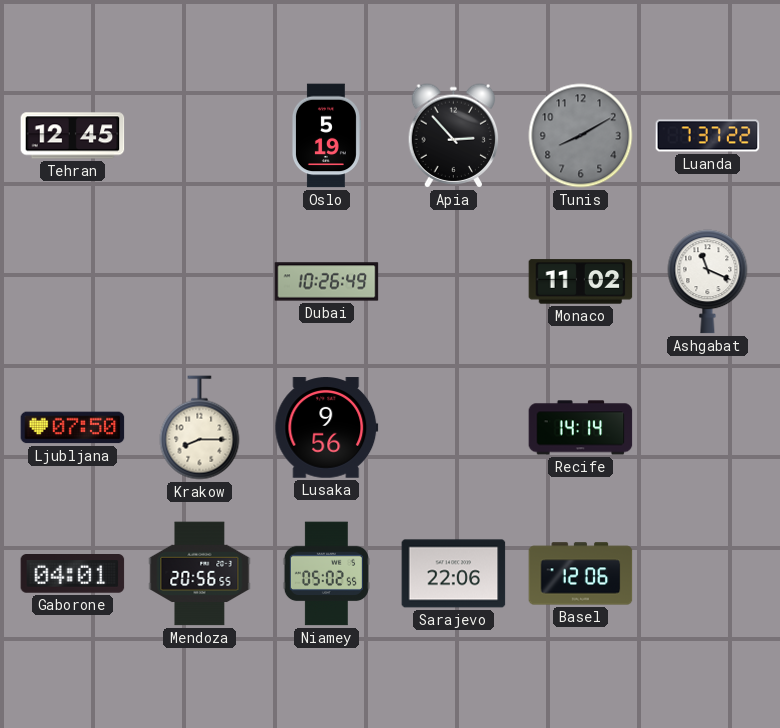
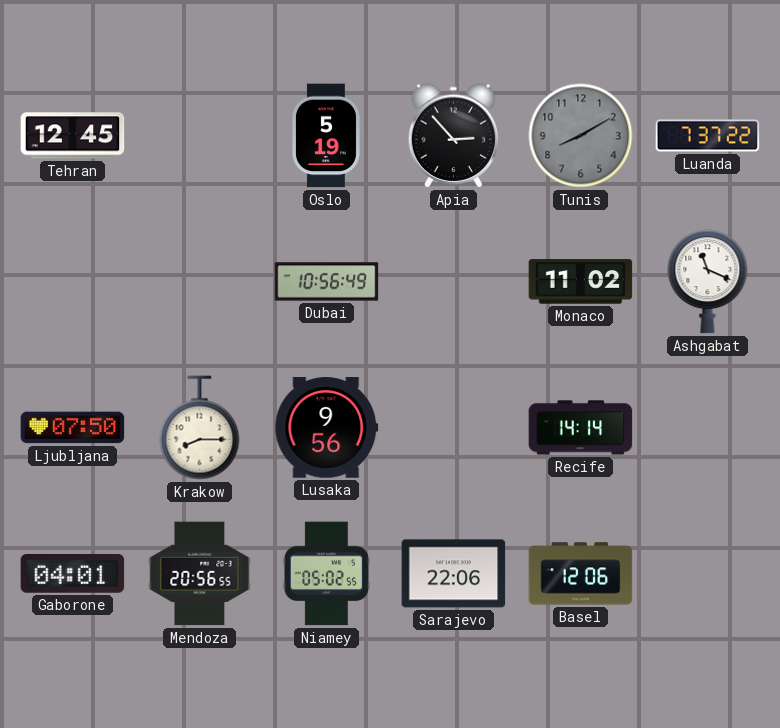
Dubai: 10:26 -> 10:56
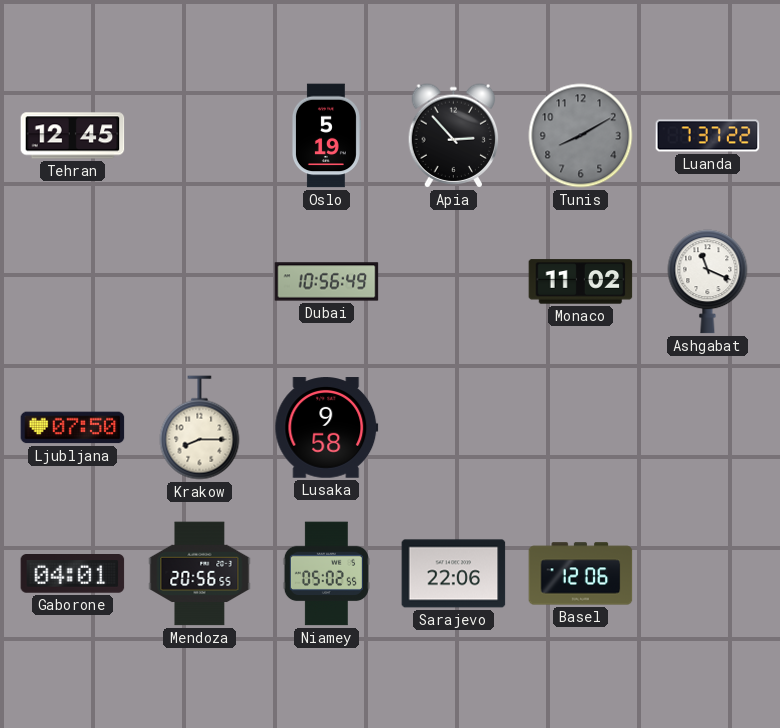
Lusaka: 9:56 -> 9:58
Recife: 14:14 -> none
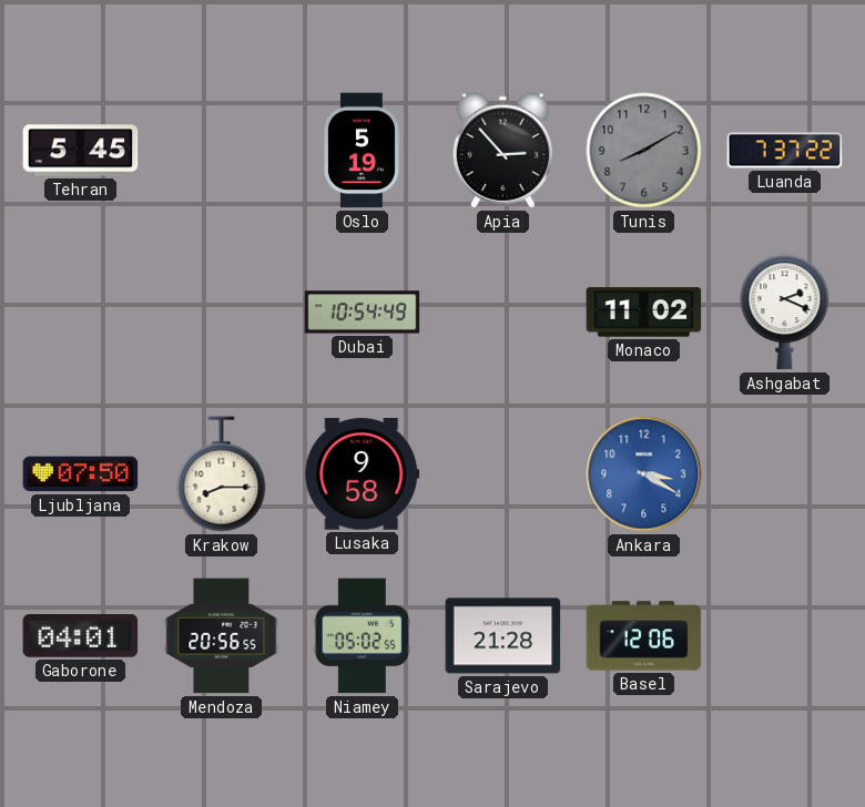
Tehran: 12:45 -> 5:45
Dubai: 10:56 -> 10:54
Ashgabat: 11:19 -> 2:19
Ankara: none -> 3:20
Sarajevo: 22:06 -> 21:28
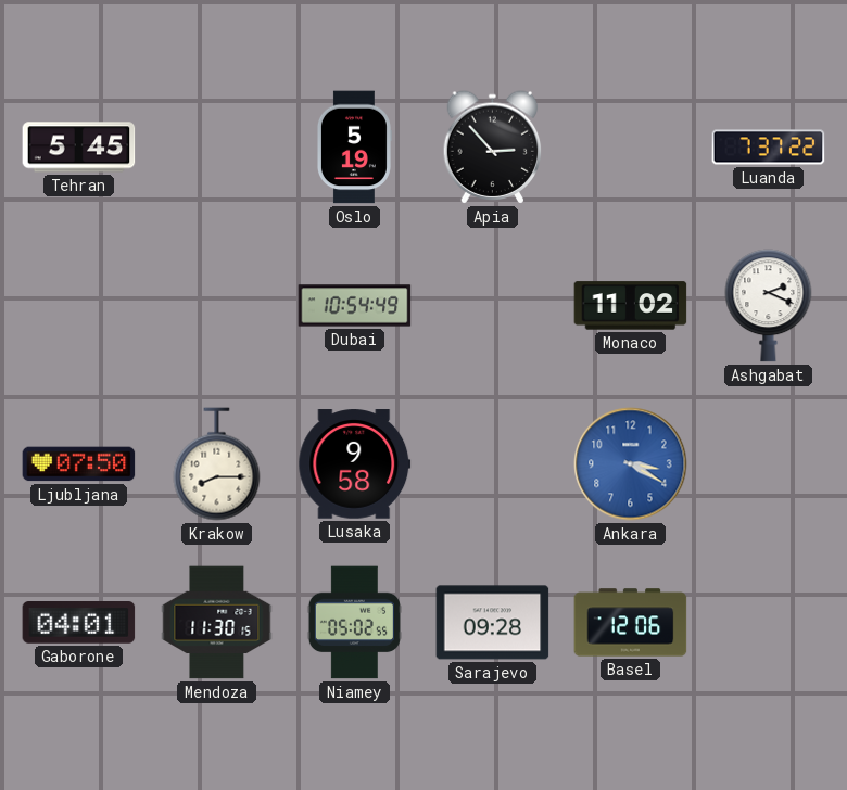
Tunis: 8:10 -> none
Mendoza: 20:56 -> 11:30
Sarajevo: 21:28 -> 09:28
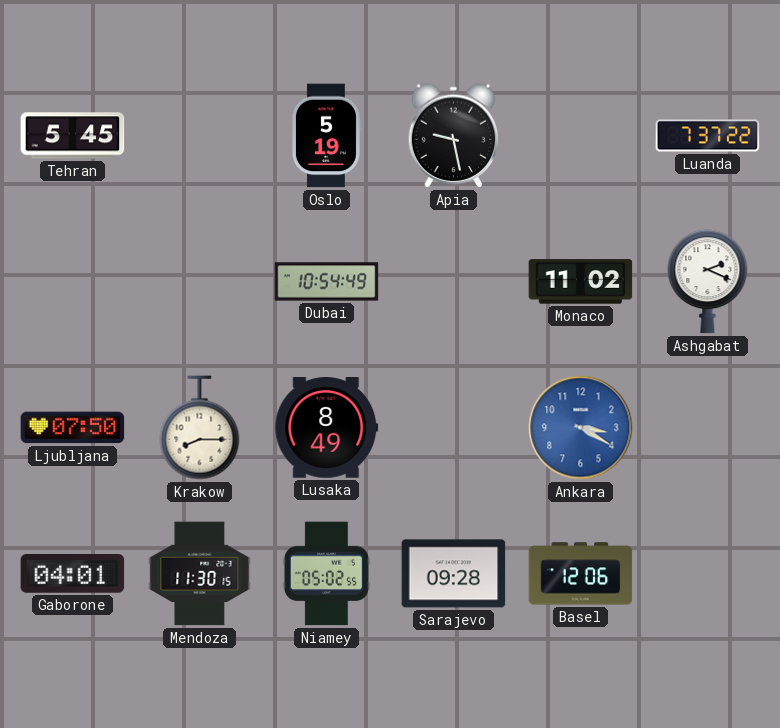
Apia: 2:53 -> 9:28
Lusaka: 9:58 -> 8:49
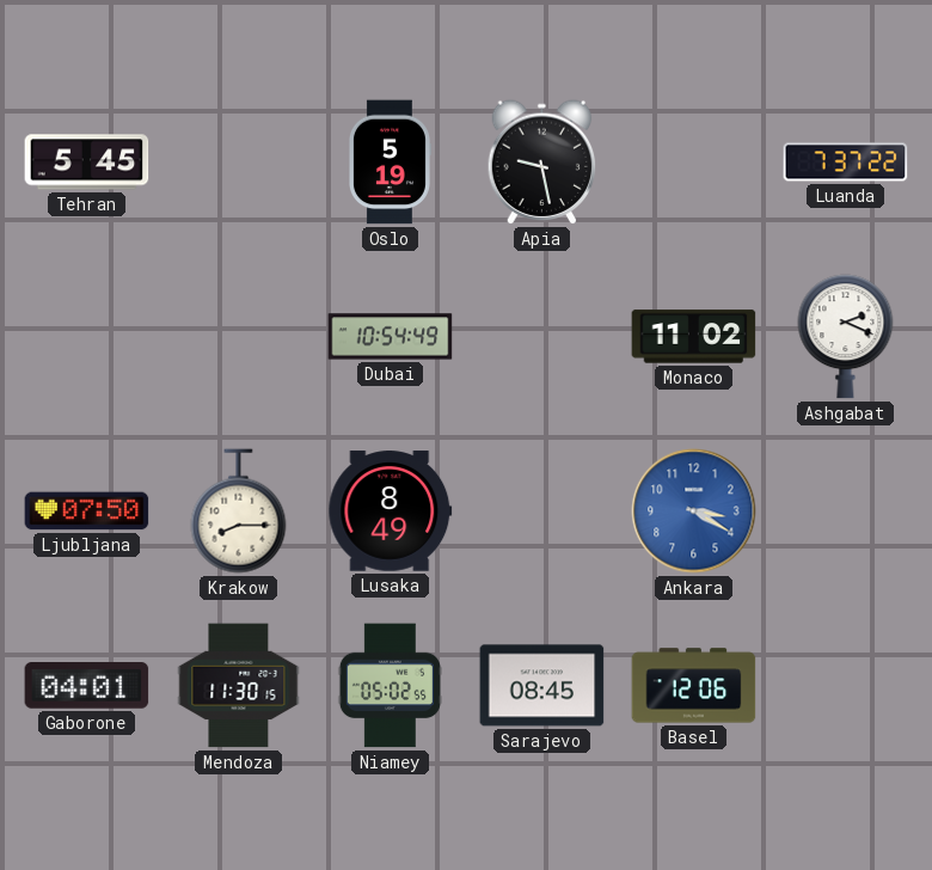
Sarajevo: 09:28 -> 08:45
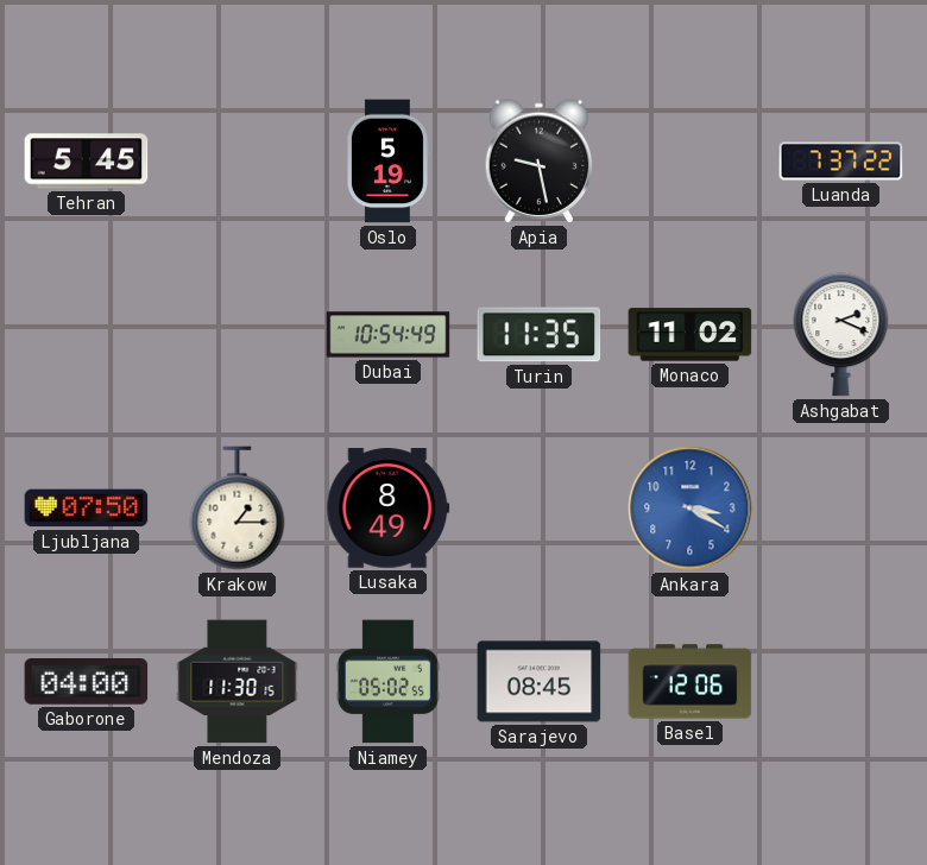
Turin: none -> 11:35
Krakow: 8:15 -> 1:15
Gaborone: 04:01 -> 04:00
